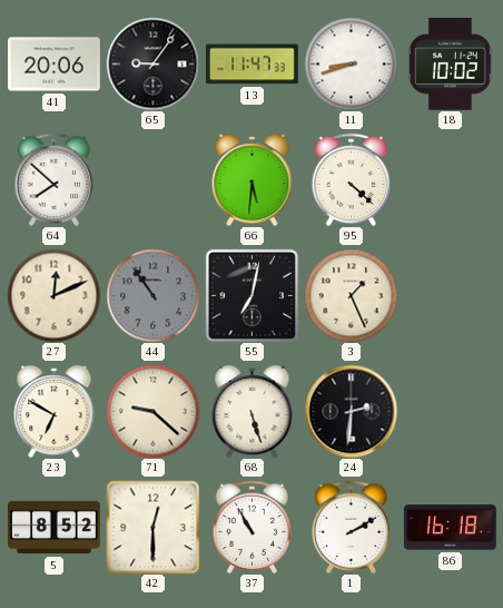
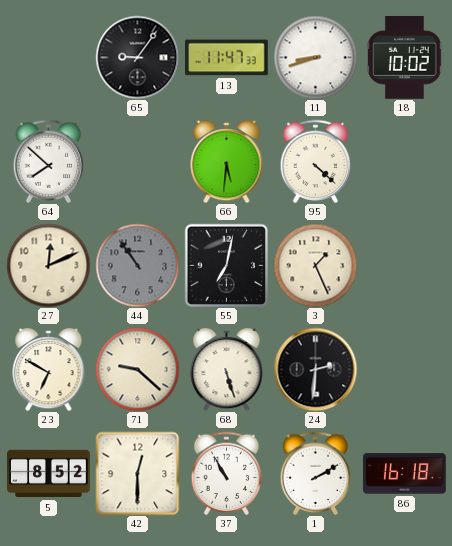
41: 20:06 -> none
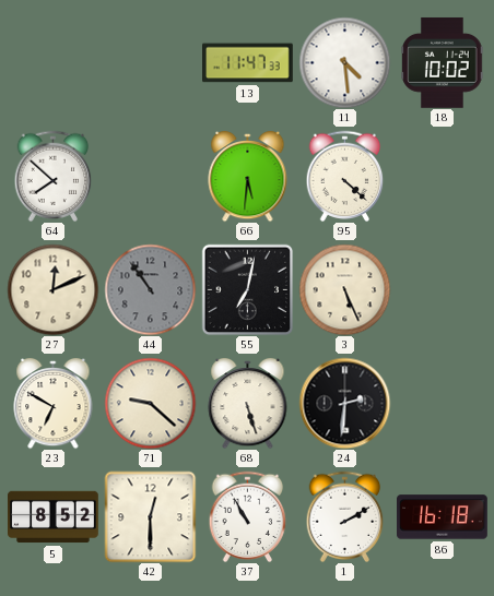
65: 9:06 -> none
11: 8:42 -> 4:29
3: 1:26 -> 5:26
